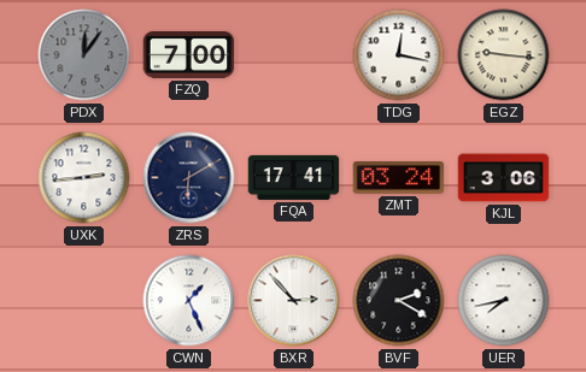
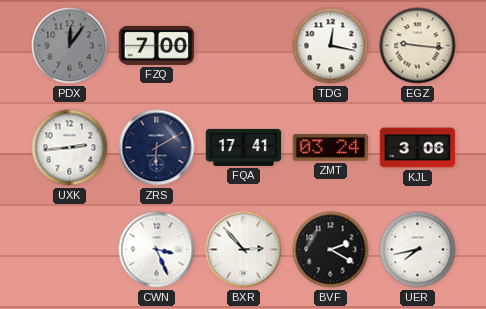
CWN: 1:26 -> 3:26
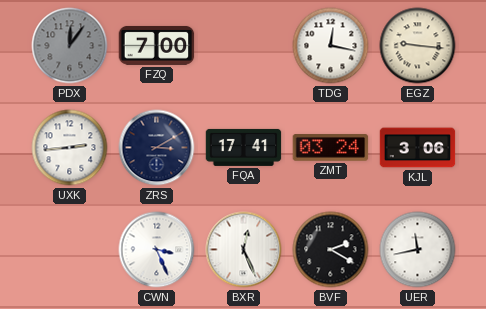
ZRS: 6:10 -> 3:10
BXR: 2:53 -> 12:26
UER: 7:43 -> 11:43
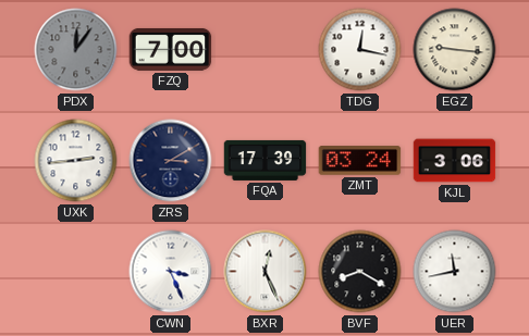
FQA: 17:41 -> 17:39
BVF: 2:20 -> 8:20
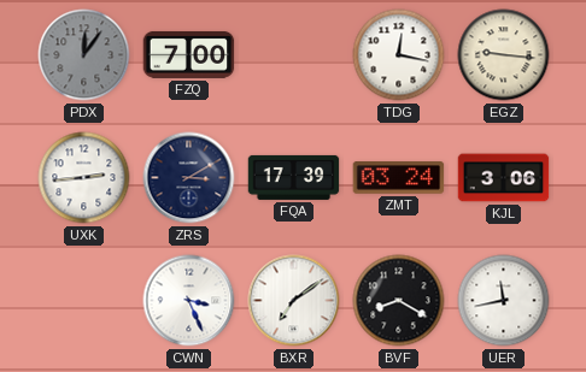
BXR: 12:26 -> 7:09
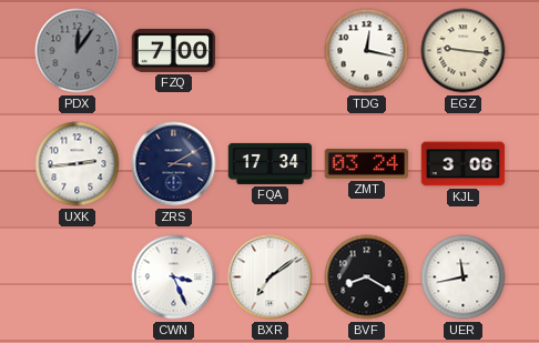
FQA: 17:39 -> 17:34
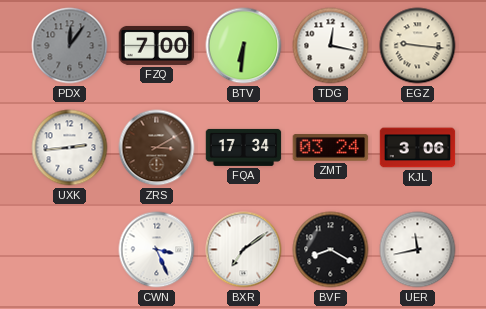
BTV: none -> 6:31
ZRS dial: navy -> brown
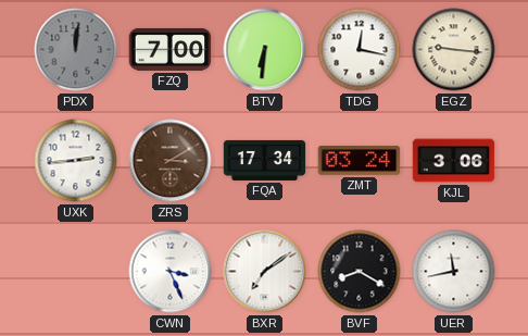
PDX: 12:06 -> 12:01
